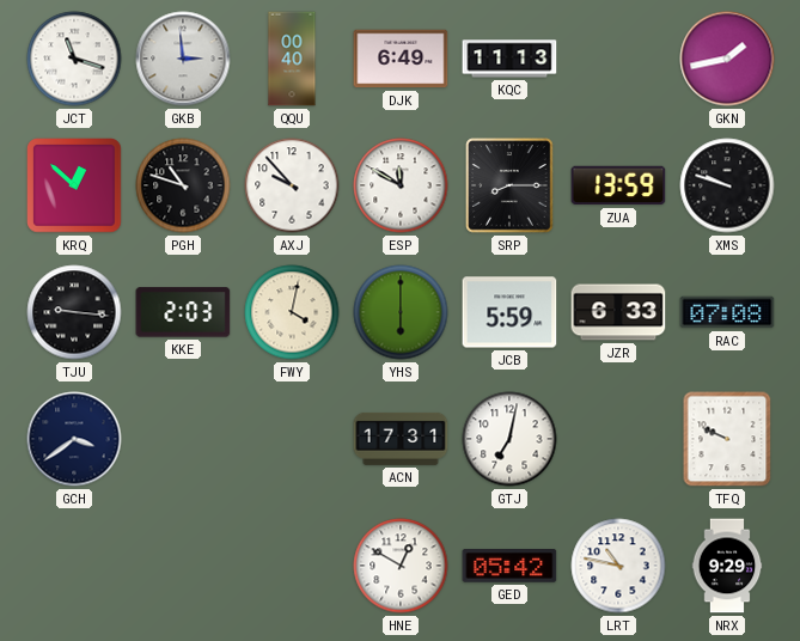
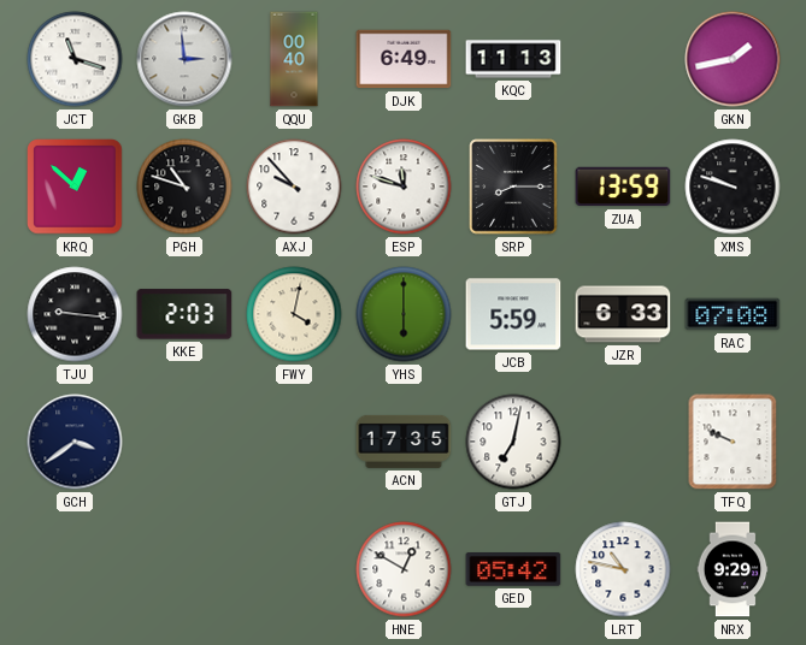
ESP: 11:50 -> 11:48
ACN: 17:31 -> 17:35
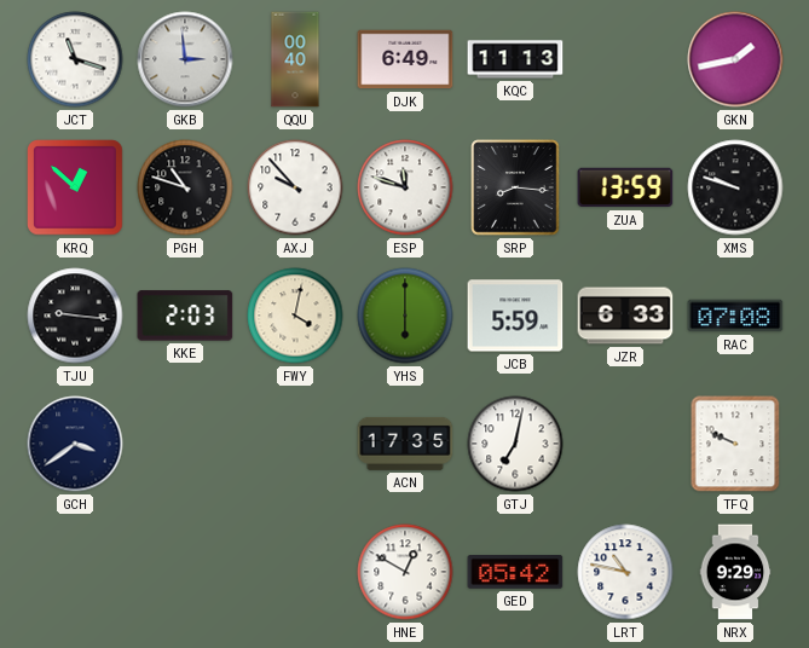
SRP: 8:15 -> 8:16
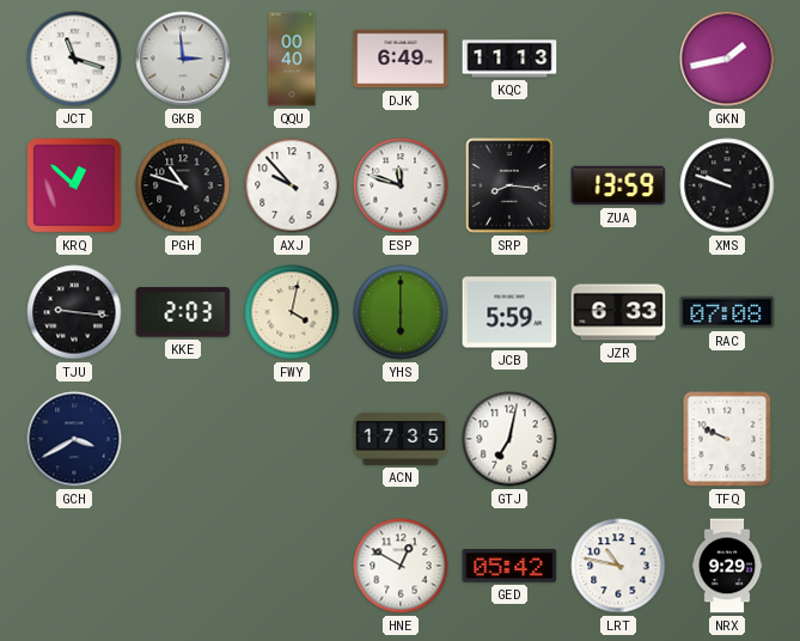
GCH: 3:39 -> 3:40
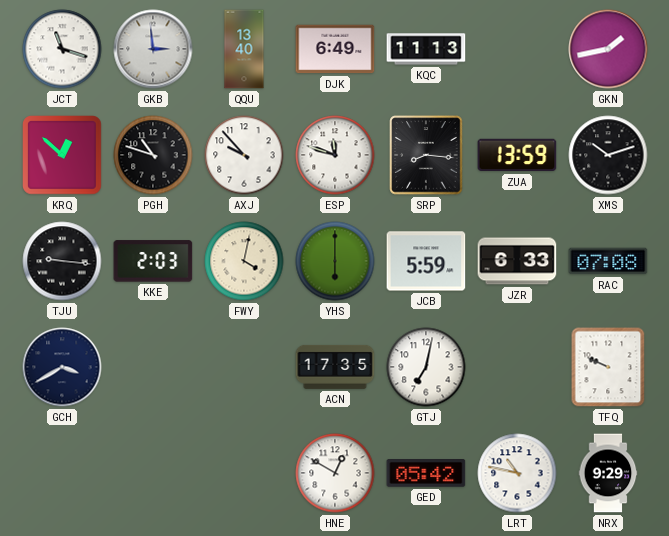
QQU: 00:40 -> 13:40
XMS: 9:48 -> 10:12
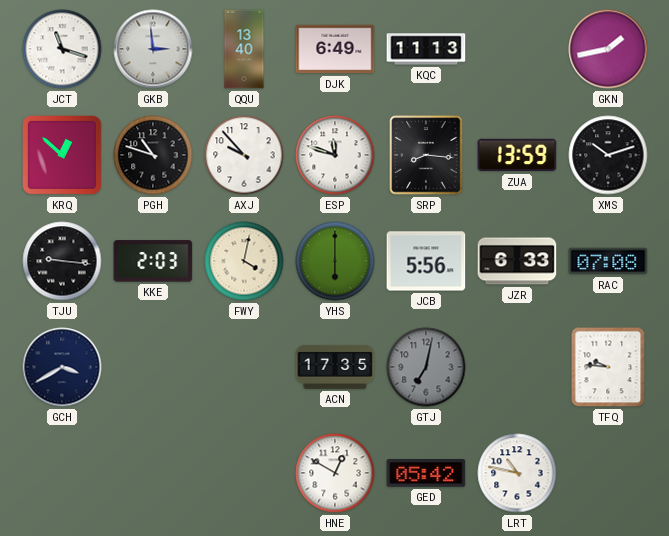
JCB: 5:59 -> 5:56
GTJ dial: white -> grey
TFQ: 9:49 -> 9:46
NRX: 9:29 -> none
